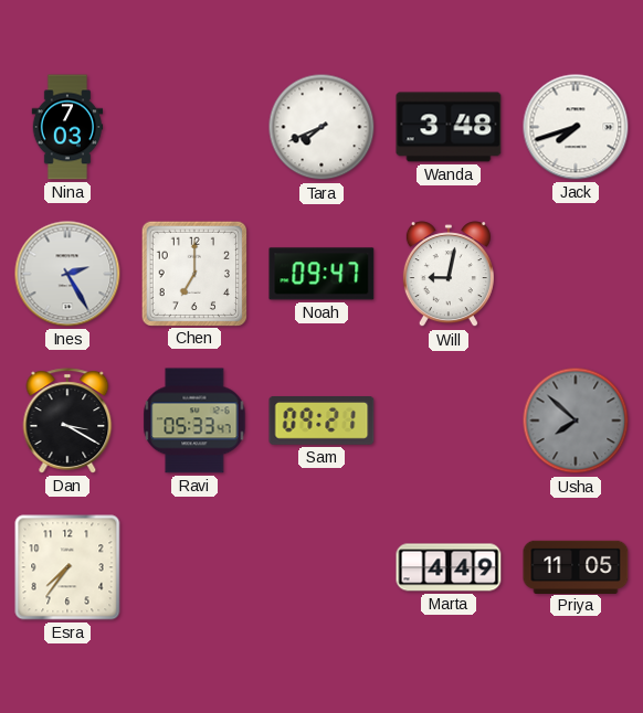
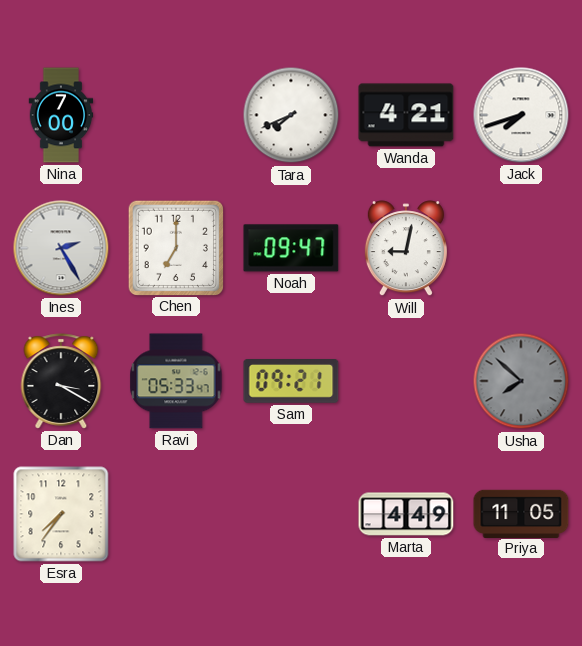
Nina: 7:03 -> 7:00
Wanda: 3:48 -> 4:21
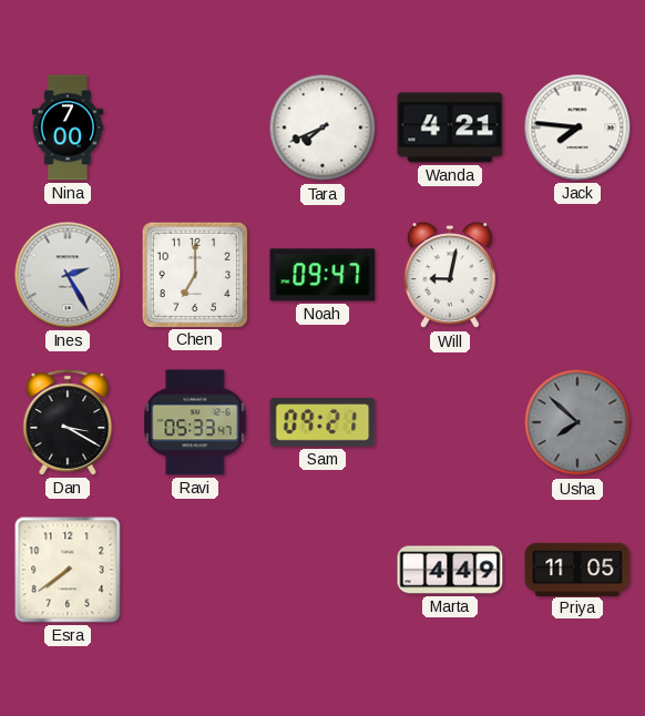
Jack: 7:42 -> 7:46
Esra: 7:36 -> 7:39
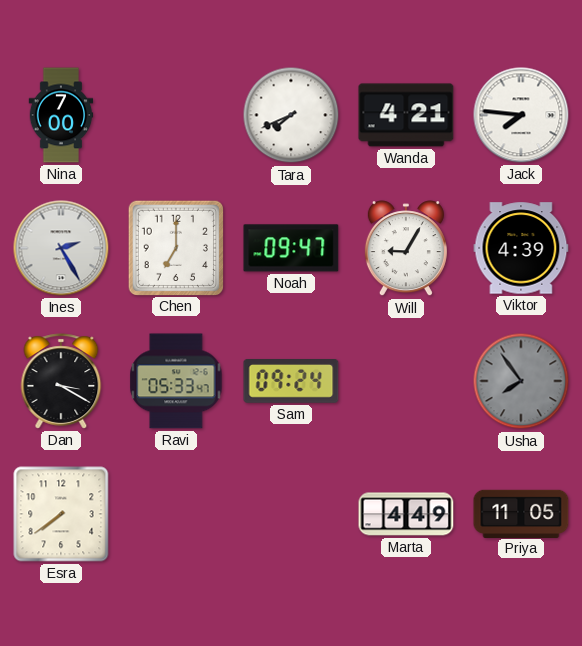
Will: 9:02 -> 9:05
Viktor: none -> 4:39
Sam: 09:21 -> 09:24
Usha: 7:52 -> 7:54
